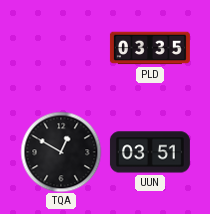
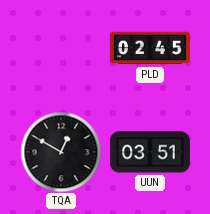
PLD: 03:35 -> 02:45
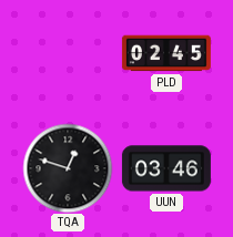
TQA: 12:50 -> 12:48
UUN: 03:51 -> 03:46
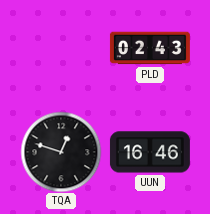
PLD: 02:45 -> 02:43
UUN: 03:46 -> 16:46
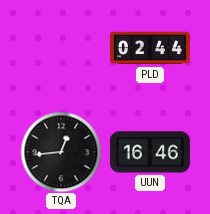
PLD: 02:43 -> 02:44
TQA: 12:48 -> 12:44
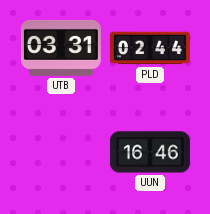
UTB: none -> 03:31
TQA: 12:44 -> none
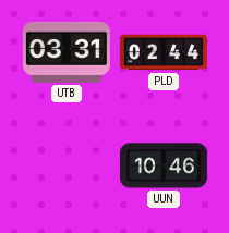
UUN: 16:46 -> 10:46
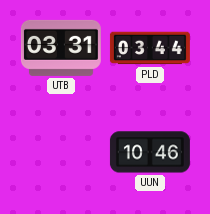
PLD: 02:44 -> 03:44
